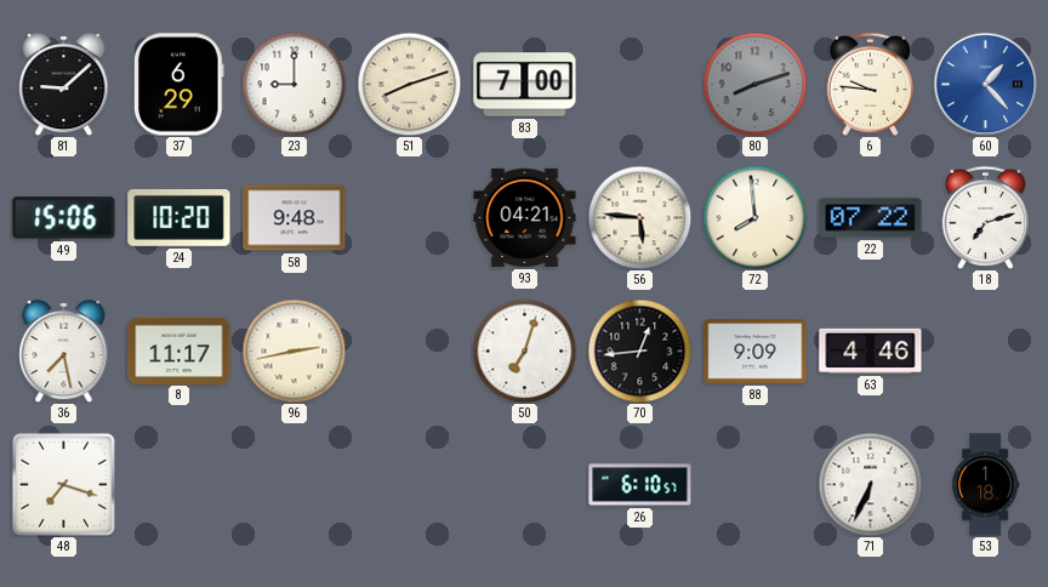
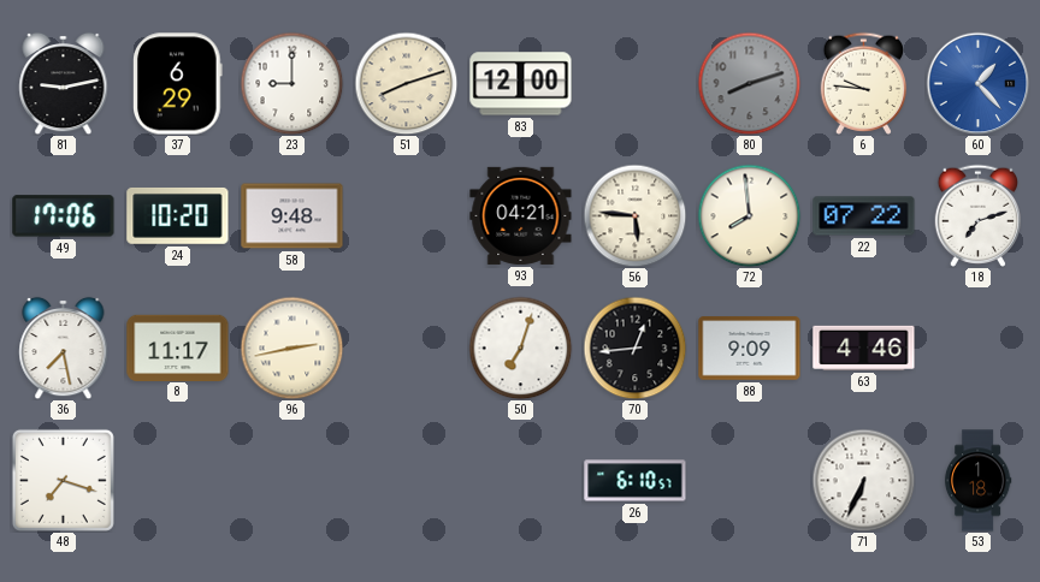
81: 9:08 -> 9:13
83: 7:00 -> 12:00
49: 15:06 -> 17:06
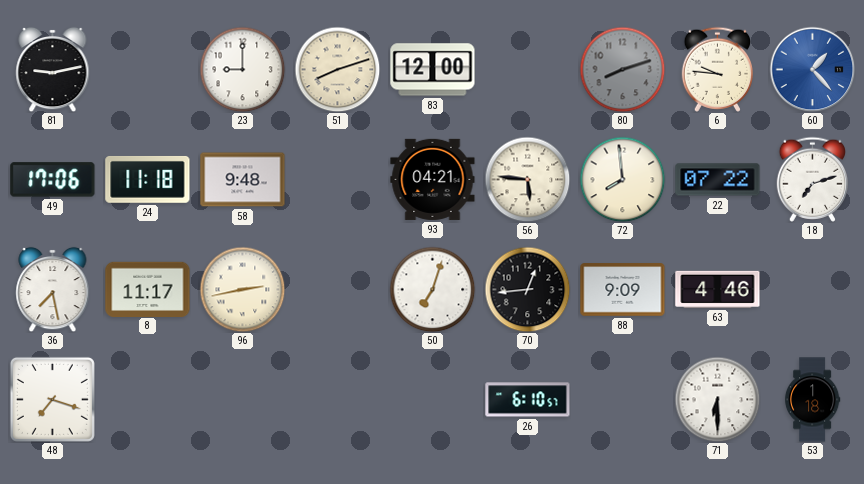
37: 6:29 -> none
24: 10:20 -> 11:18
71: 6:34 -> 6:30
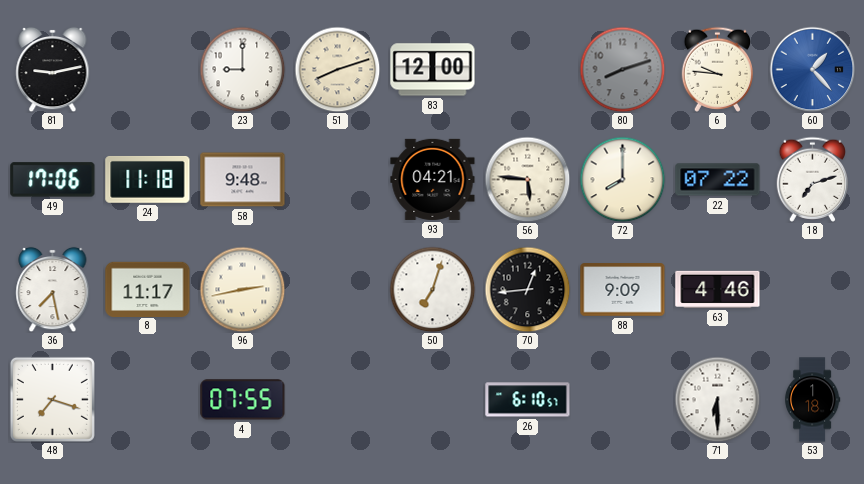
72: 7:59 -> 8:00
4: none -> 07:55
